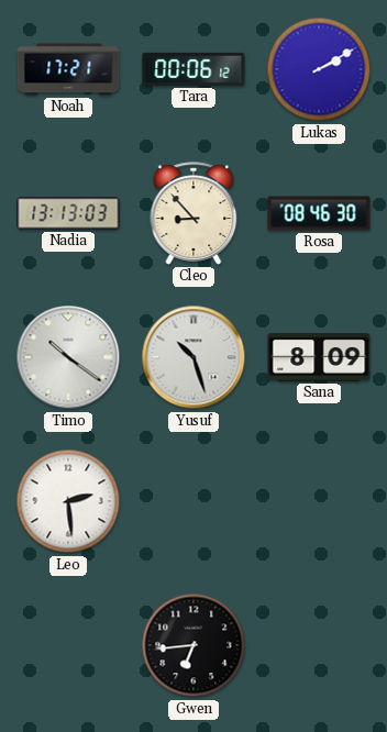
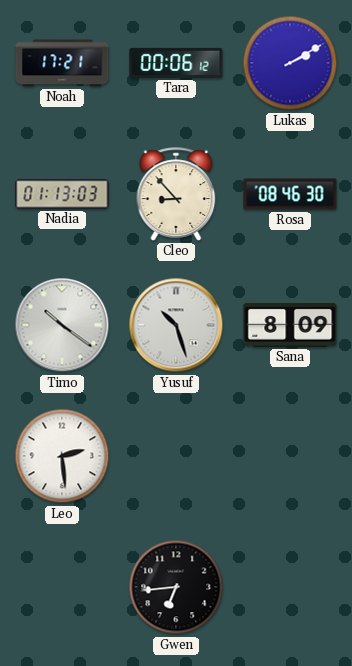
Nadia: 13:13 -> 01:13
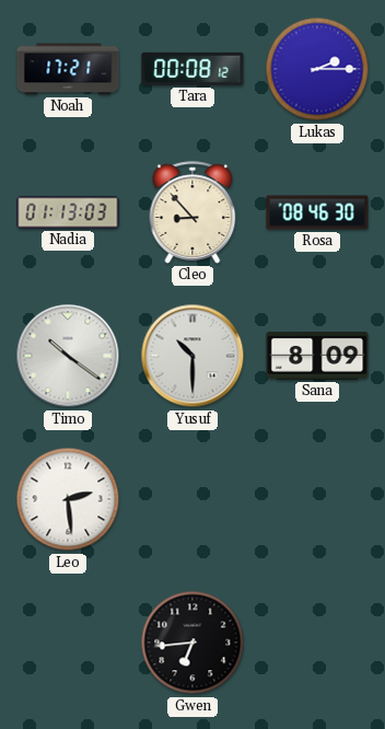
Tara: 00:06 -> 00:08
Lukas: 2:10 -> 2:15
Yusuf: 10:27 -> 10:30
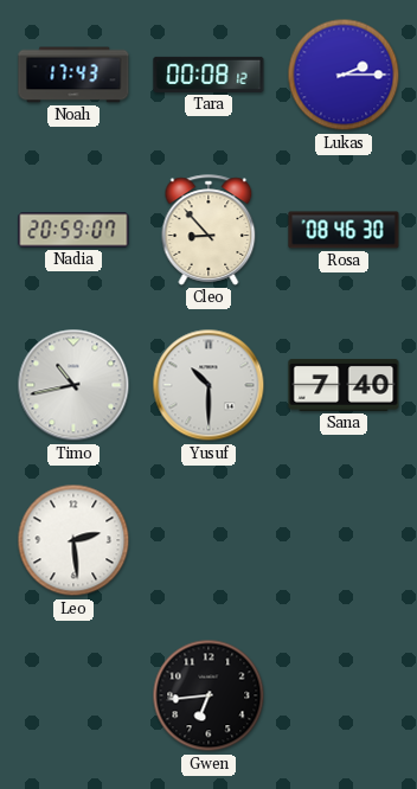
Noah: 17:21 -> 17:43
Nadia: 01:13 -> 20:59
Timo: 10:21 -> 10:43
Sana: 8:09 -> 7:40
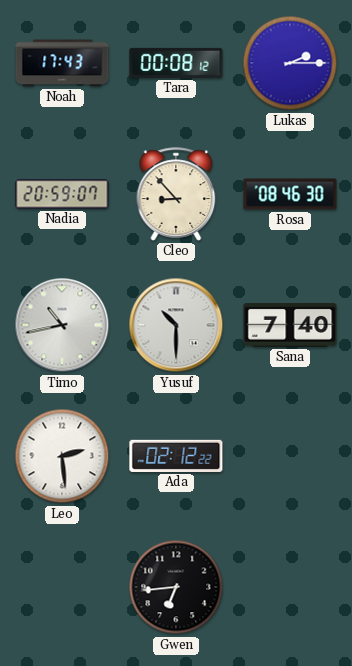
Ada: none -> 02:12
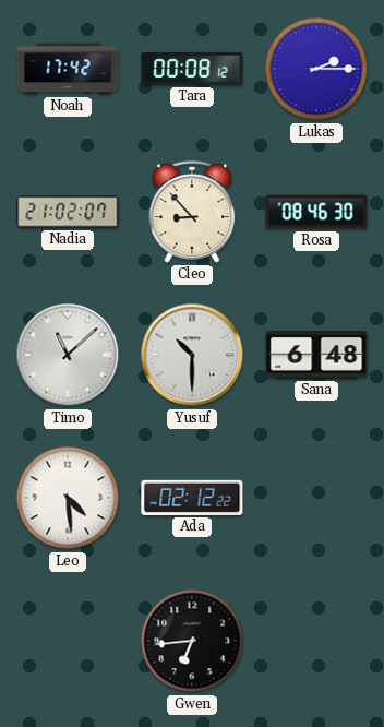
Noah: 17:43 -> 17:42
Nadia: 20:59 -> 21:02
Timo: 10:43 -> 11:08
Sana: 7:40 -> 6:48
Leo: 2:29 -> 4:29
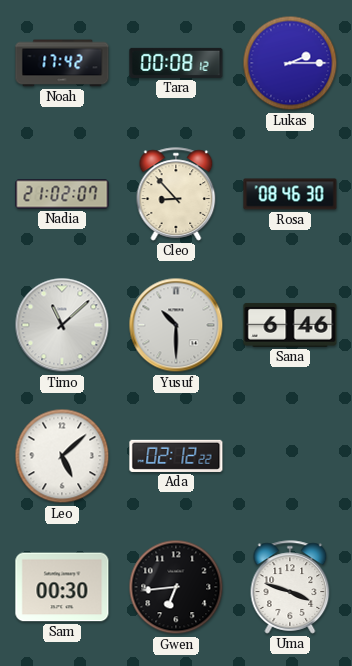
Sana: 6:48 -> 6:46
Leo: 4:29 -> 5:08
Sam: none -> 00:30
Uma: none -> 3:48
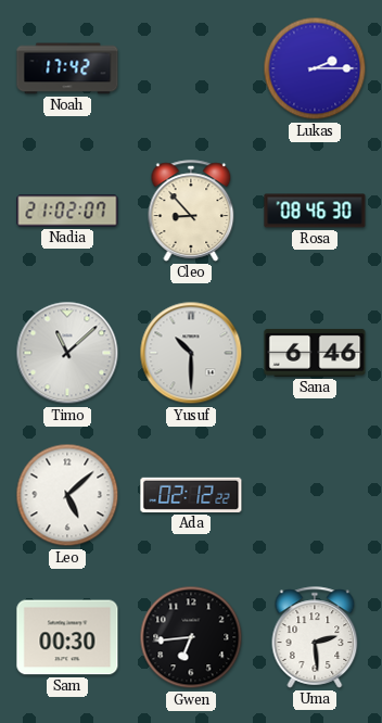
Tara: 00:08 -> none
Uma: 3:48 -> 2:29
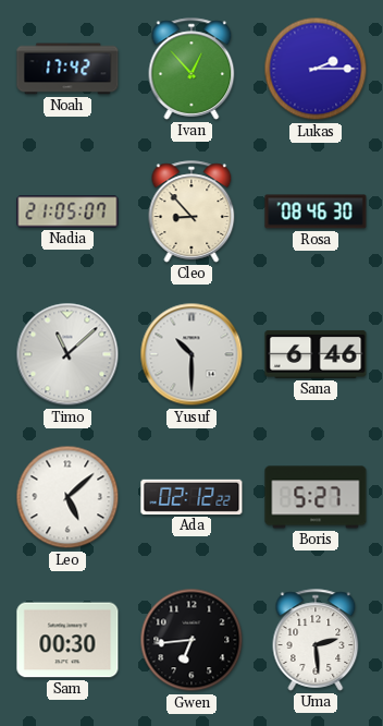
Ivan: none -> 12:53
Nadia: 21:02 -> 21:05
Boris: none -> 5:27
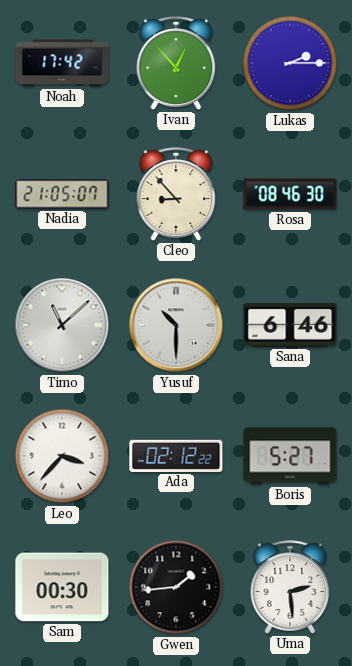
Leo: 5:08 -> 3:37
Gwen: 6:44 -> 1:44
